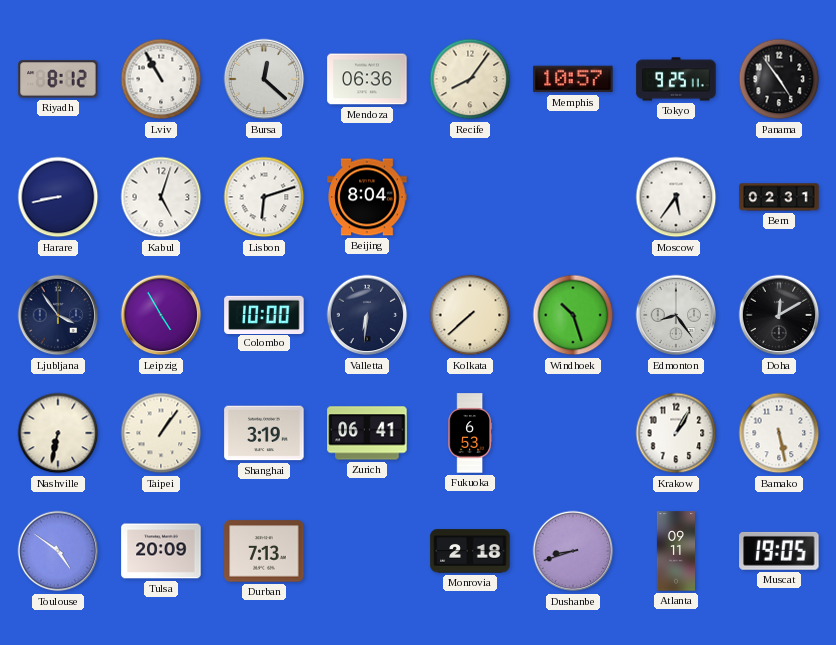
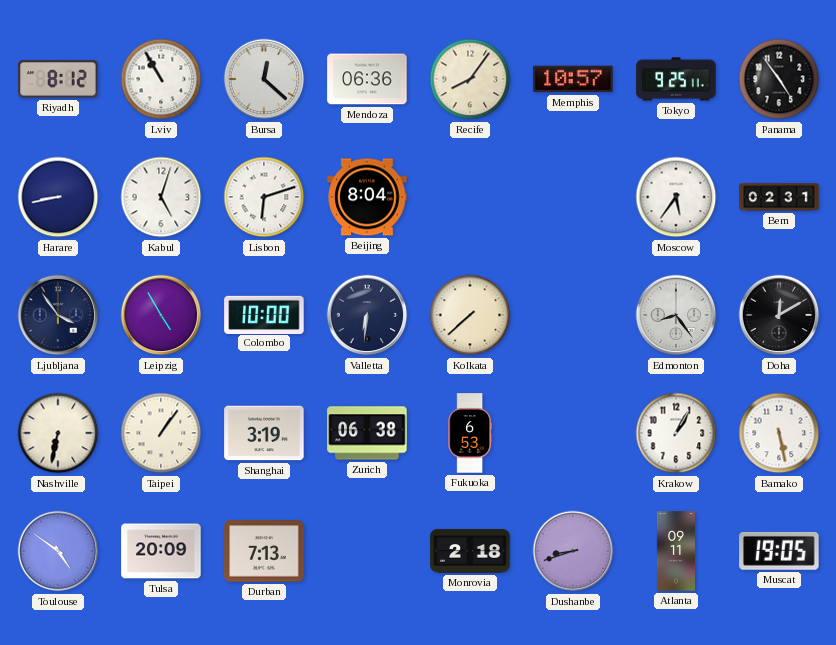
Windhoek: 10:27 -> none
Zurich: 06:41 -> 06:38
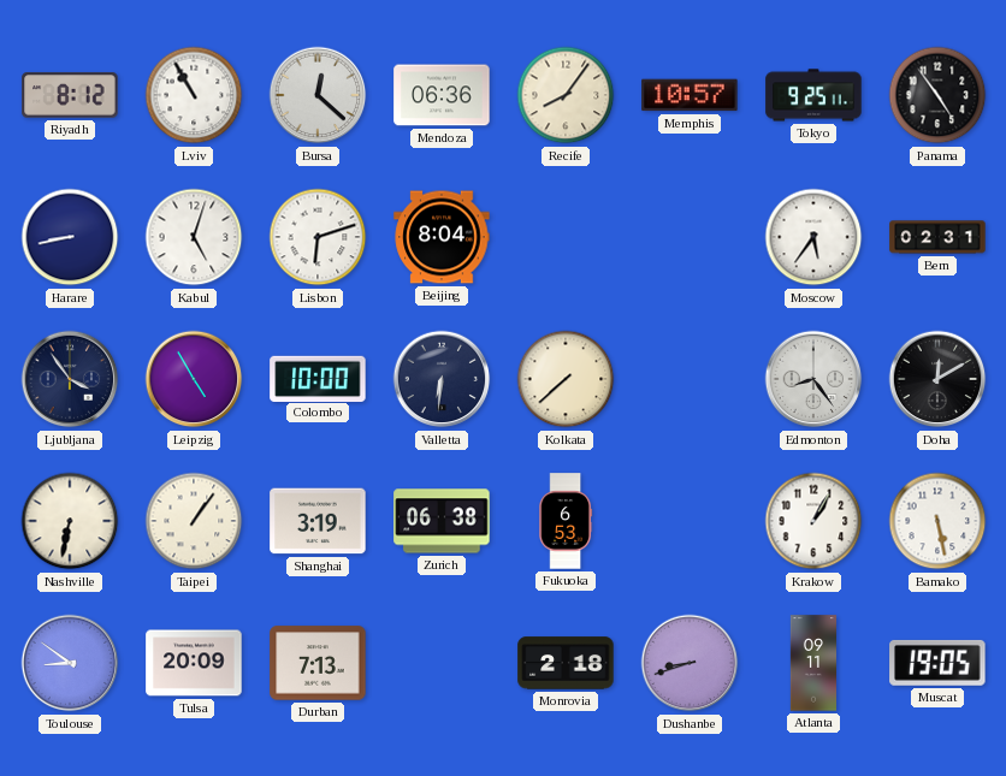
Toulouse: 4:51 -> 8:51
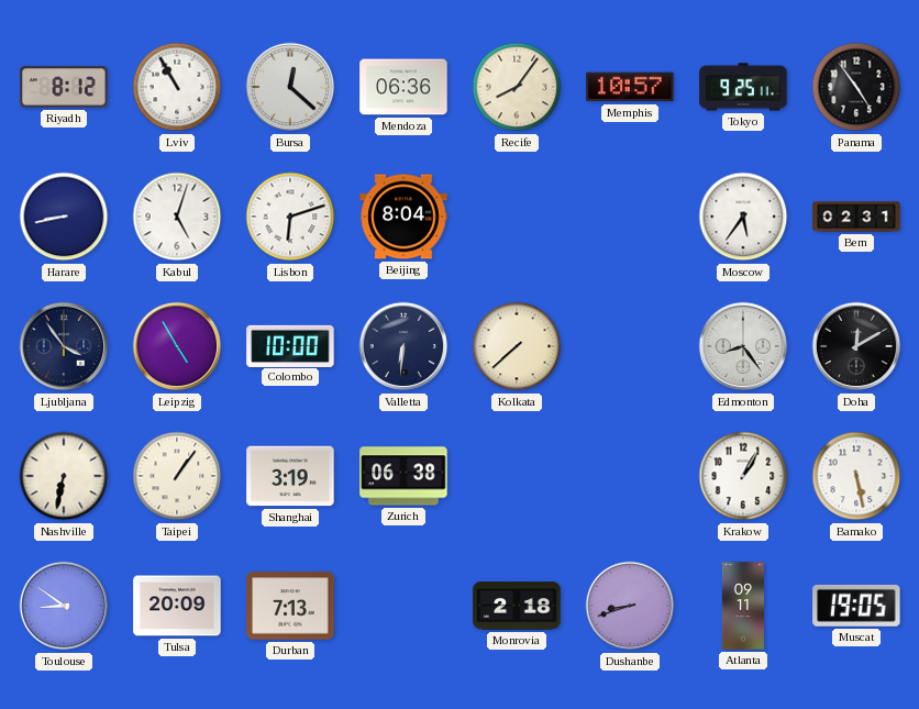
Fukuoka: 6:53 -> none
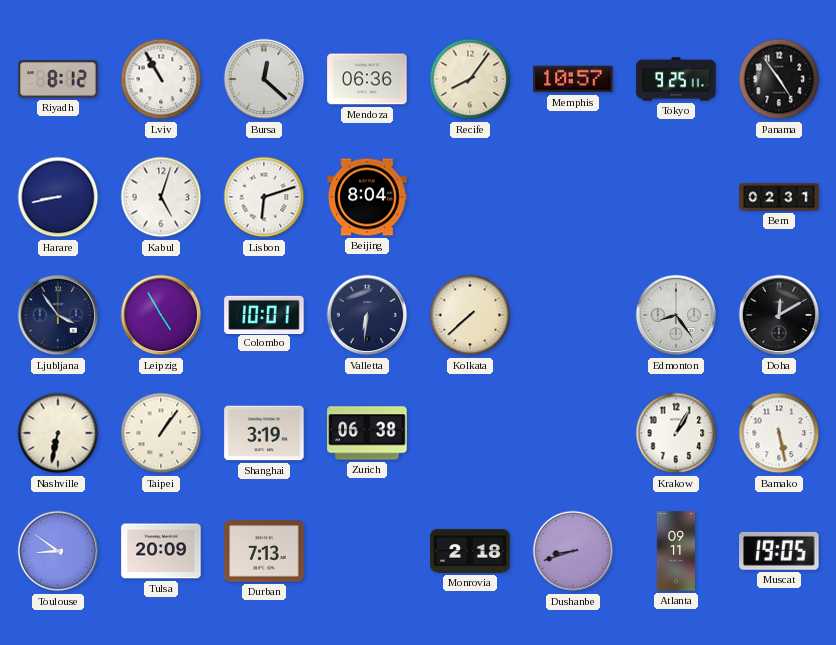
Moscow: 5:36 -> none
Colombo: 10:00 -> 10:01
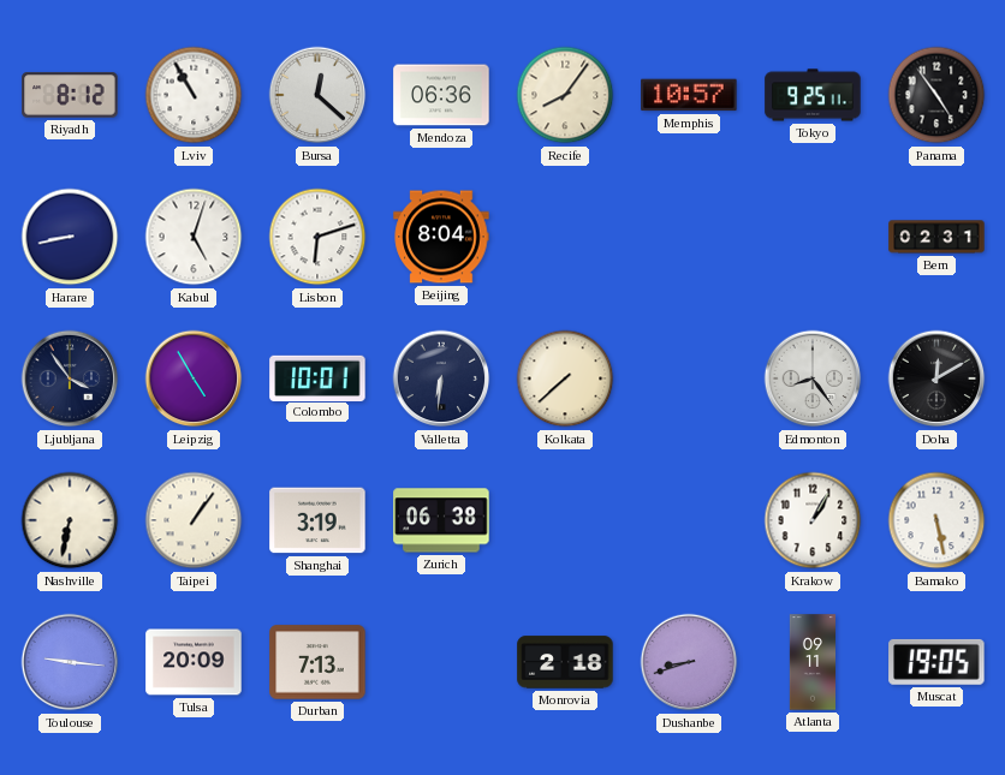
Toulouse: 8:51 -> 9:16
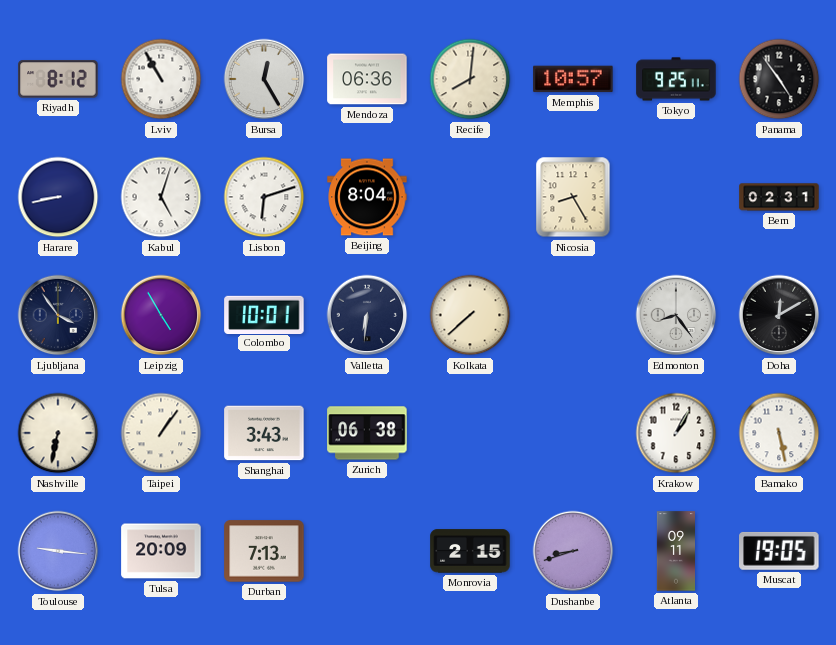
Bursa: 12:22 -> 12:25
Recife: 8:06 -> 8:01
Nicosia: none -> 8:25
Shanghai: 3:19 -> 3:43
Monrovia: 2:18 -> 2:15
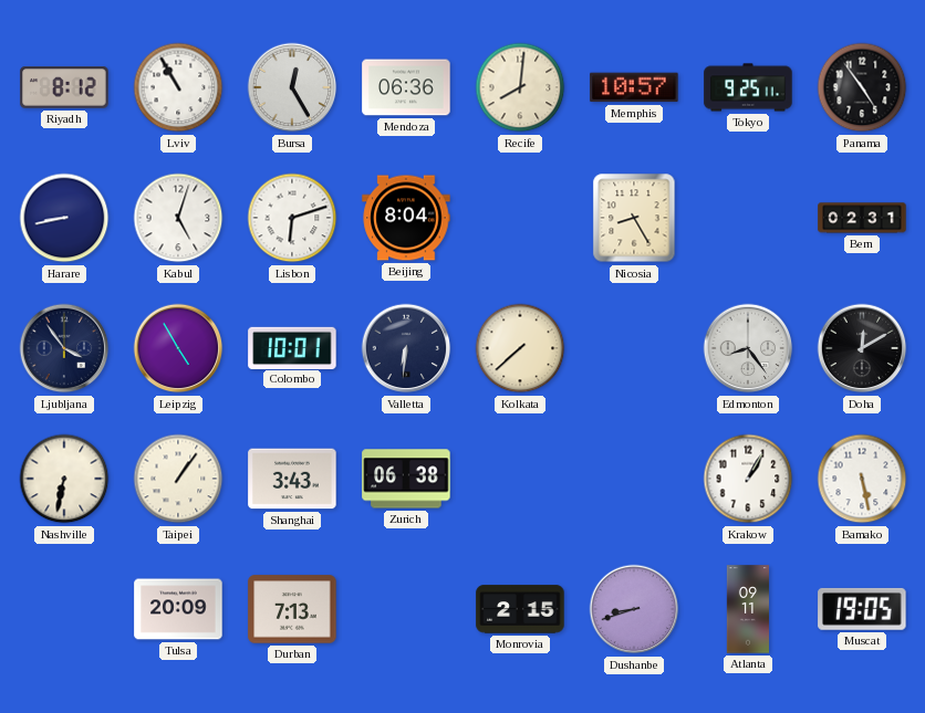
Toulouse: 9:16 -> none
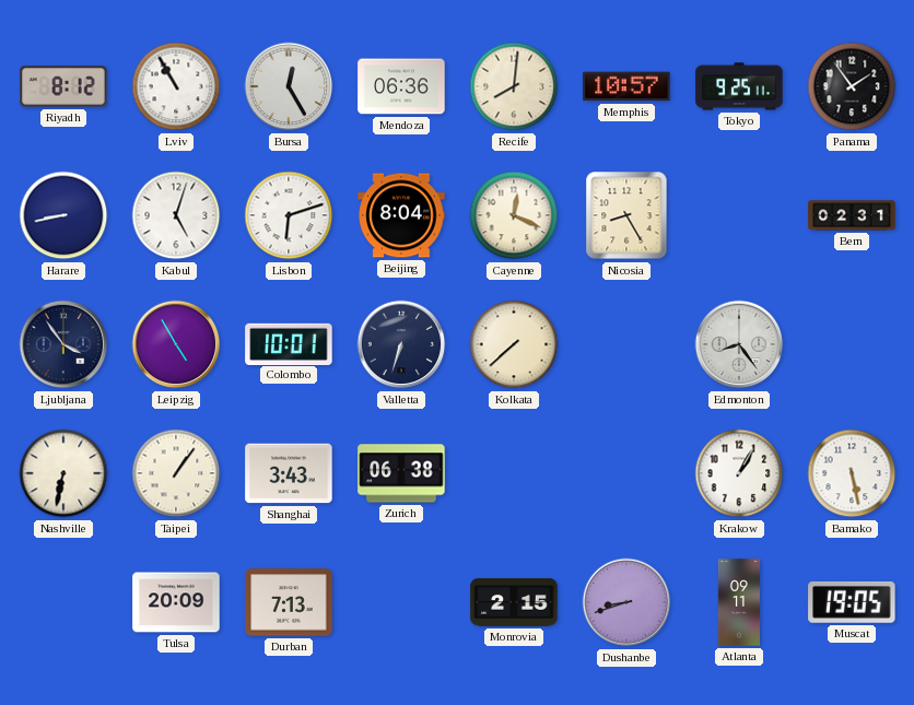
Panama: 4:54 -> 1:54
Cayenne: none -> 12:19
Valletta: 6:31 -> 6:33
Doha: 12:10 -> none
